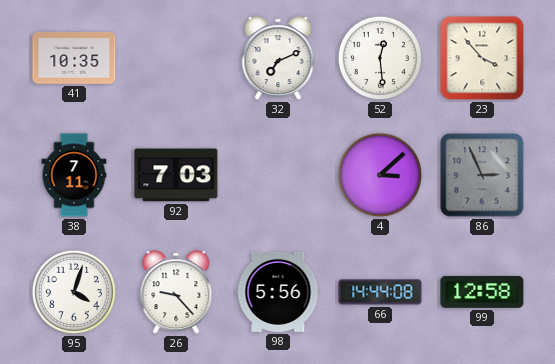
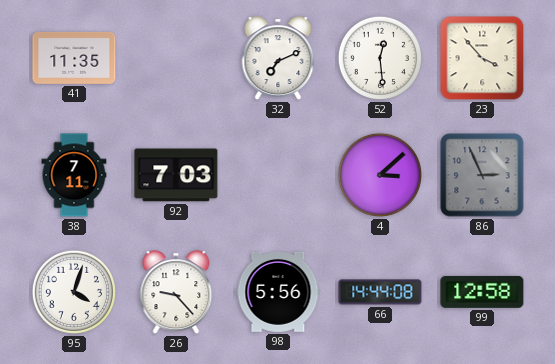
41: 10:35 -> 11:35
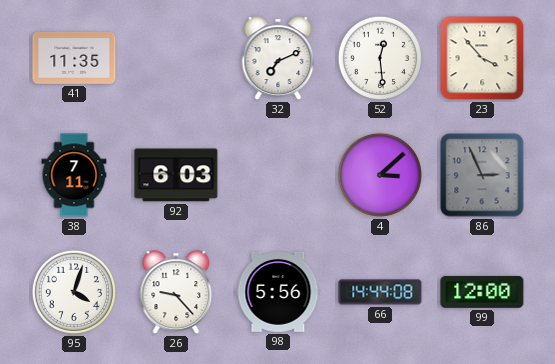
92: 7:03 -> 6:03
99: 12:58 -> 12:00
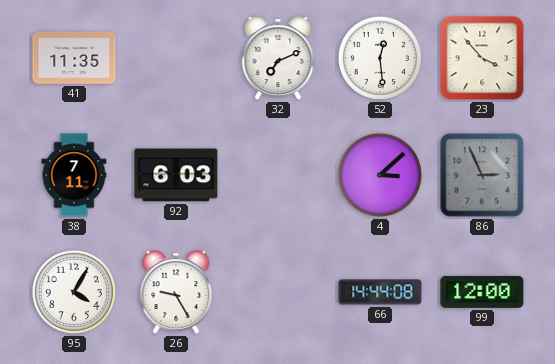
95: 4:03 -> 4:05
26: 9:23 -> 9:25
98: 5:56 -> none
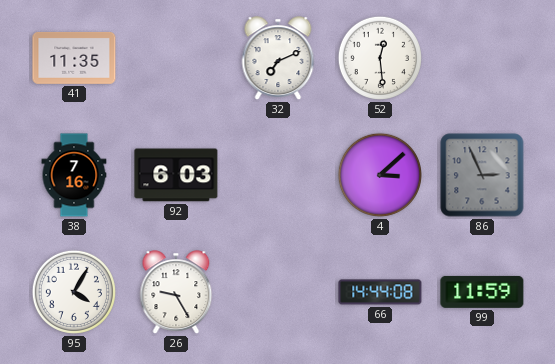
23: 3:53 -> none
38: 7:11 -> 7:16
99: 12:00 -> 11:59
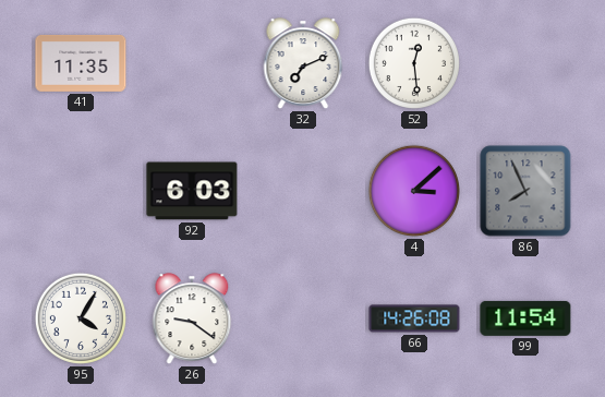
38: 7:16 -> none
86: 2:56 -> 7:56
26: 9:25 -> 9:21
66: 14:44 -> 14:26
99: 11:59 -> 11:54
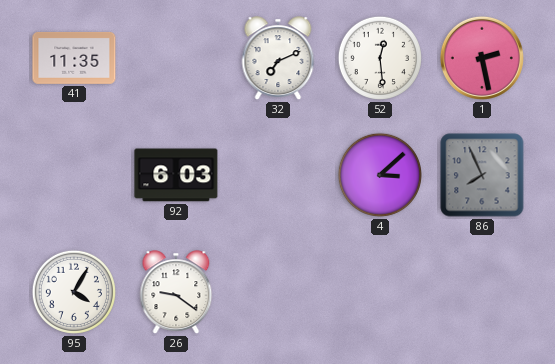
1: none -> 2:28
66: 14:26 -> none
99: 11:54 -> none
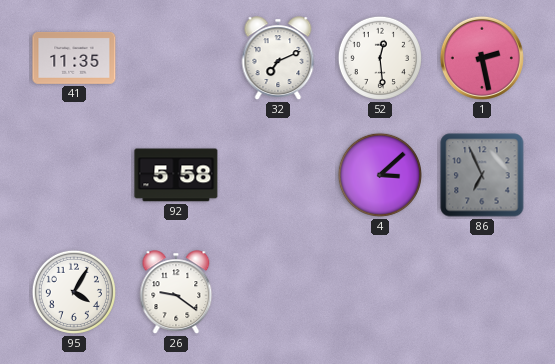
92: 6:03 -> 5:58
86: 7:56 -> 6:56
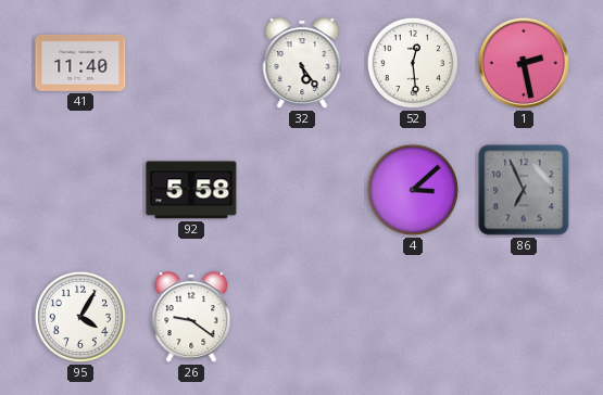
41: 11:35 -> 11:40
32: 7:11 -> 5:24
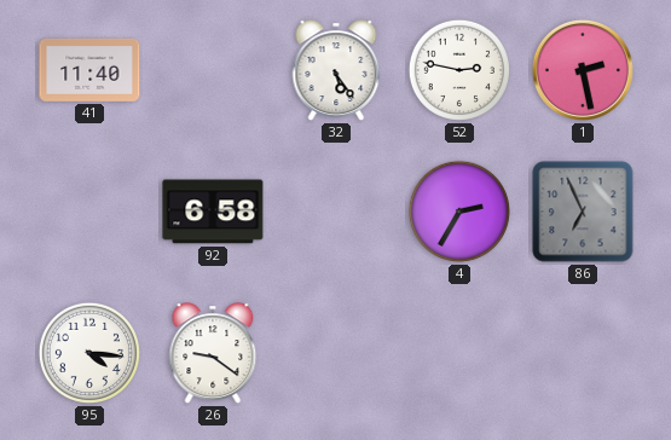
52: 12:29 -> 2:47
92: 5:58 -> 6:58
4: 3:08 -> 2:35
95: 4:05 -> 4:16
